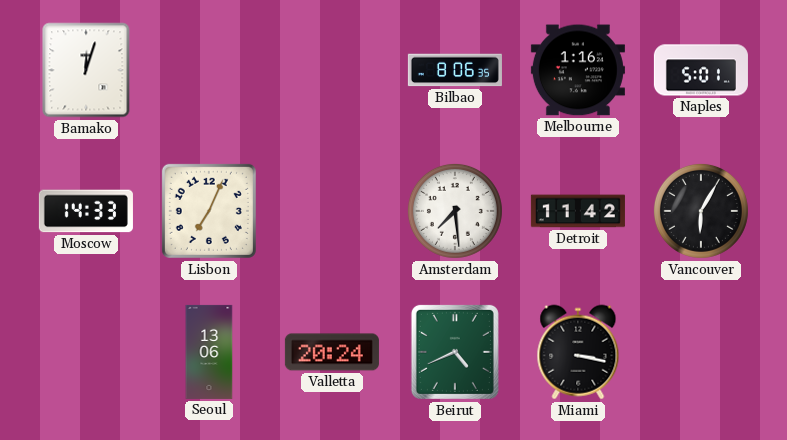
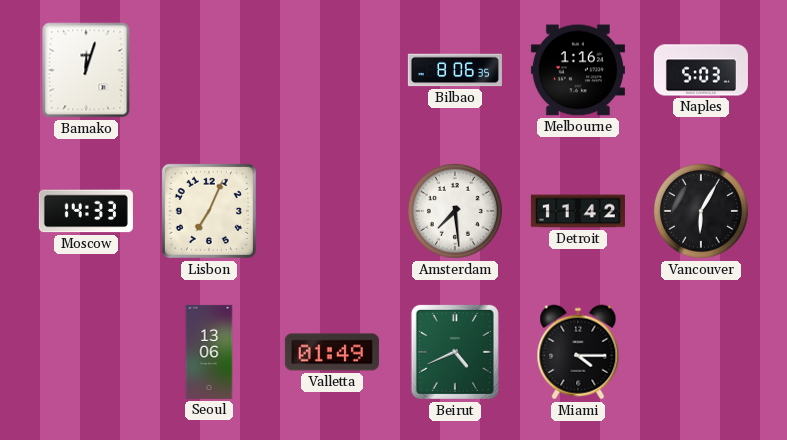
Naples: 5:01 -> 5:03
Valletta: 20:24 -> 01:49
Miami: 3:17 -> 4:15
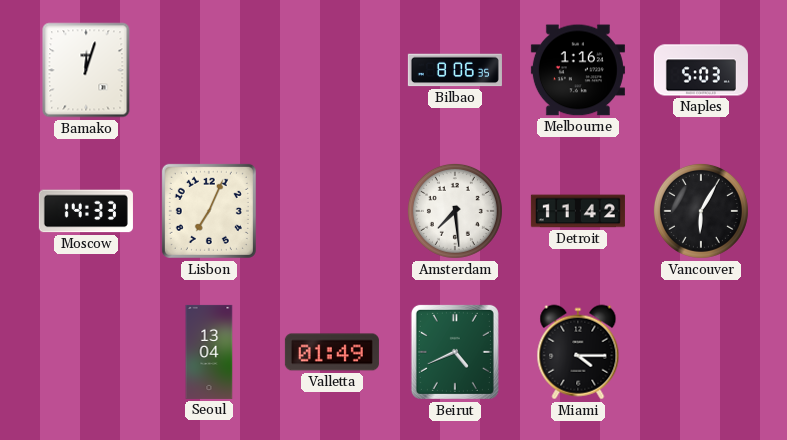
Seoul: 13:06 -> 13:04
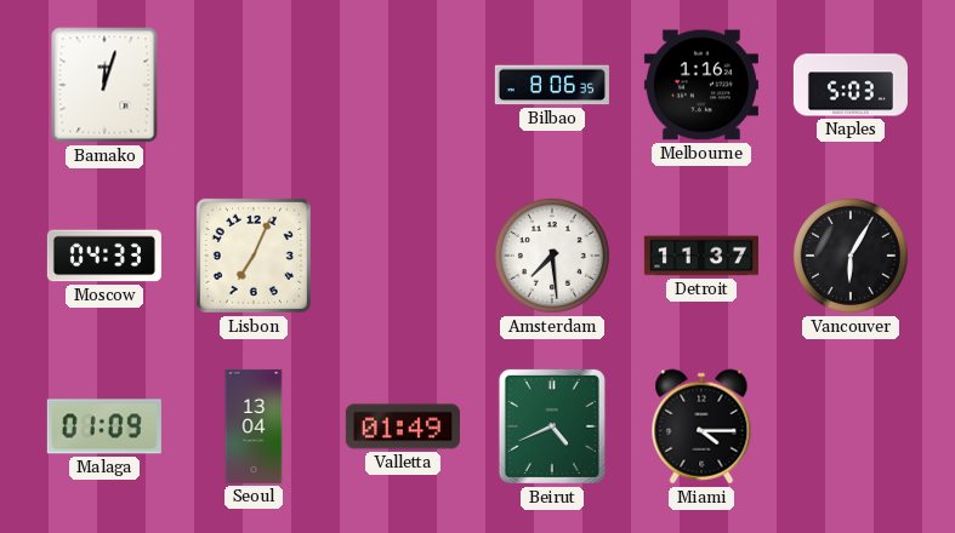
Moscow: 14:33 -> 04:33
Detroit: 11:42 -> 11:37
Malaga: none -> 01:09
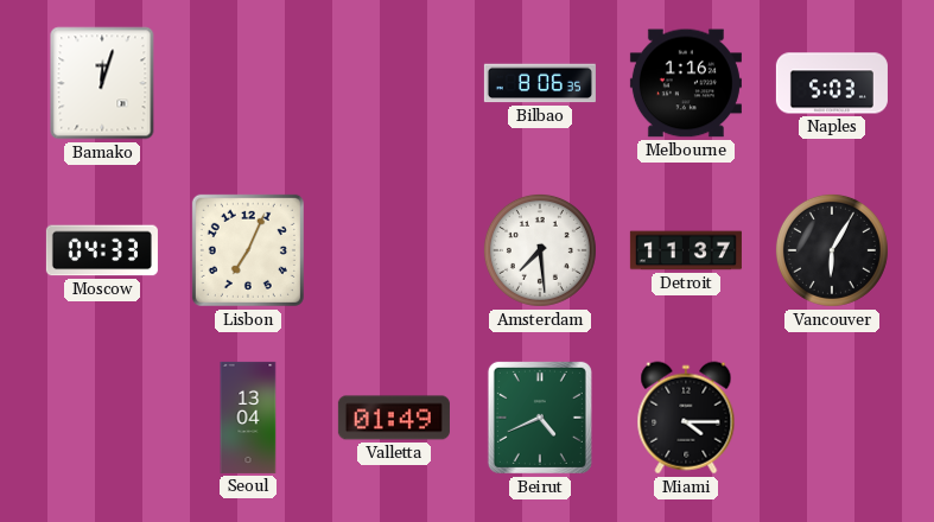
Malaga: 01:09 -> none
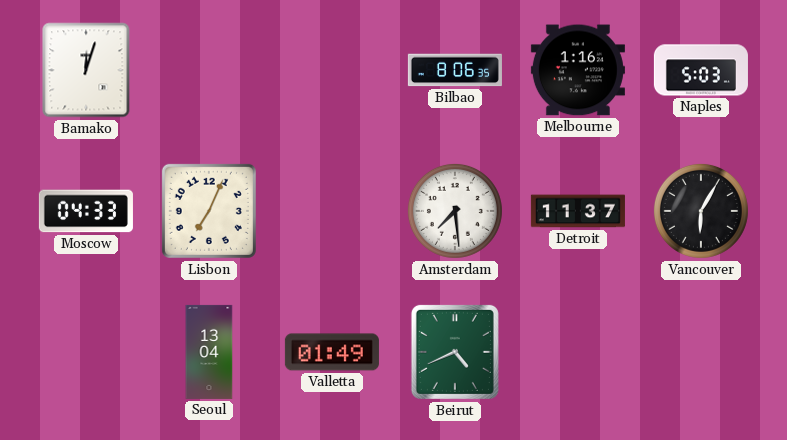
Miami: 4:15 -> none
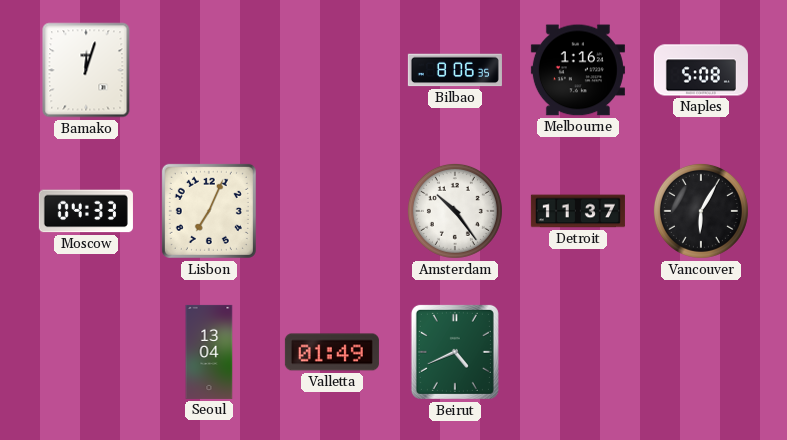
Naples: 5:03 -> 5:08
Amsterdam: 7:29 -> 10:24
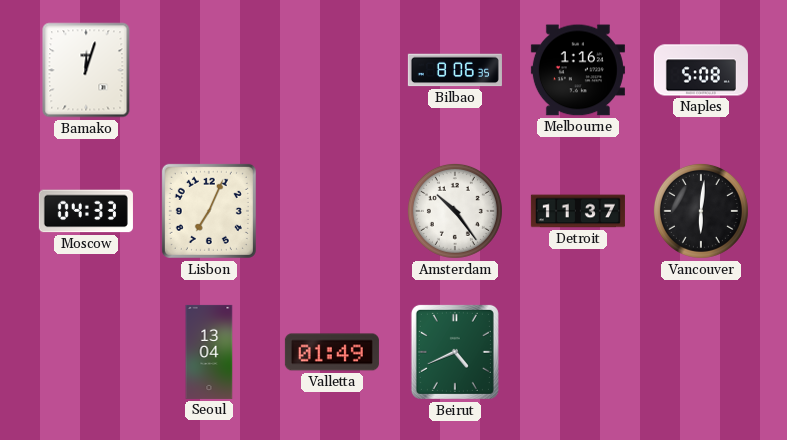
Vancouver: 6:05 -> 6:01
